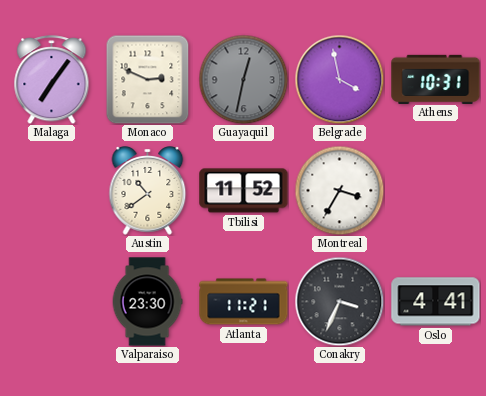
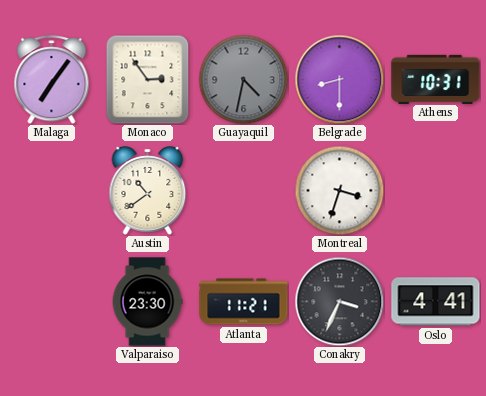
Monaco: 2:49 -> 2:54
Guayaquil: 12:32 -> 4:32
Belgrade: 3:58 -> 8:30
Tbilisi: 11:52 -> none
Montreal: 3:35 -> 3:33
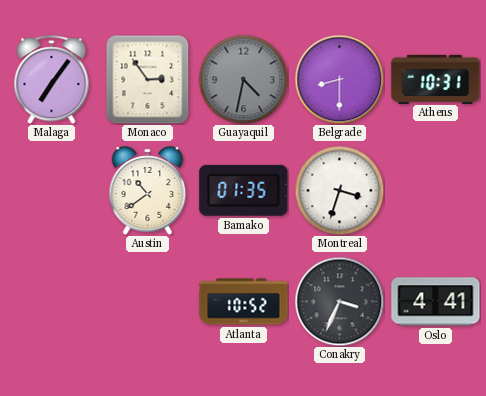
Bamako: none -> 01:35
Valparaiso: 23:30 -> none
Atlanta: 11:21 -> 10:52
